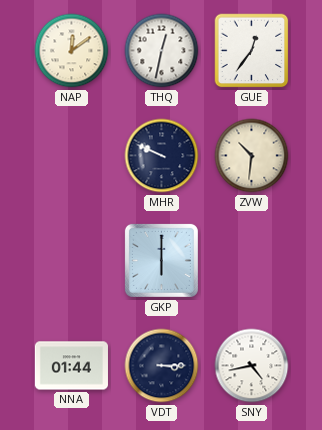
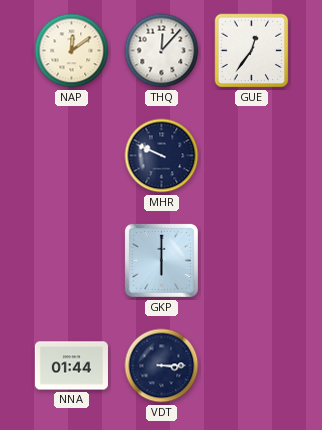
THQ: 12:32 -> 12:07
ZVW: 10:31 -> none
SNY: 4:43 -> none
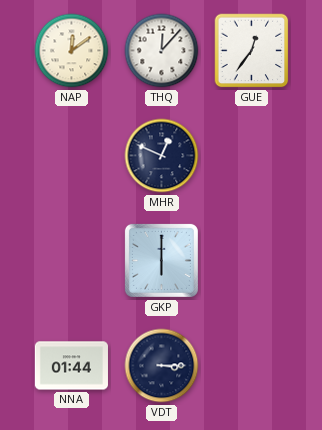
MHR: 9:49 -> 12:49
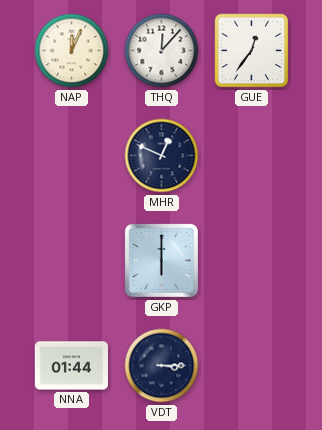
NAP: 12:09 -> 12:04
